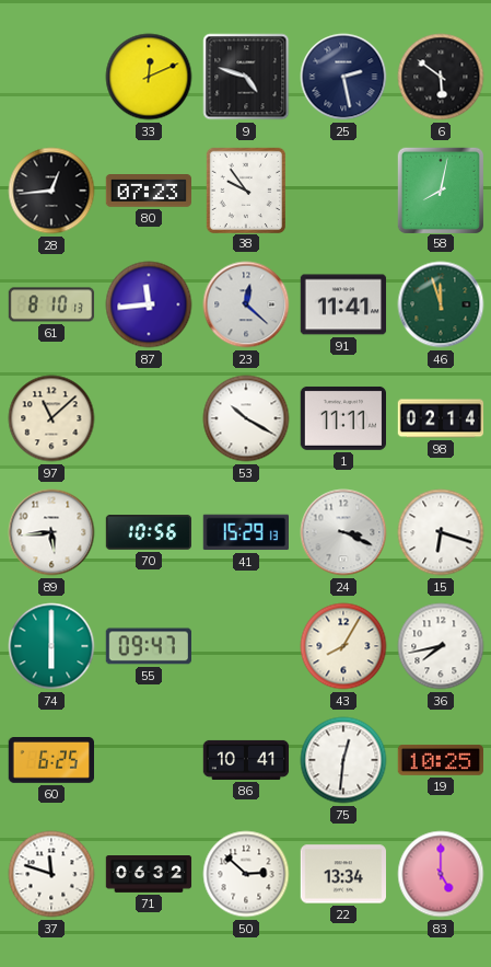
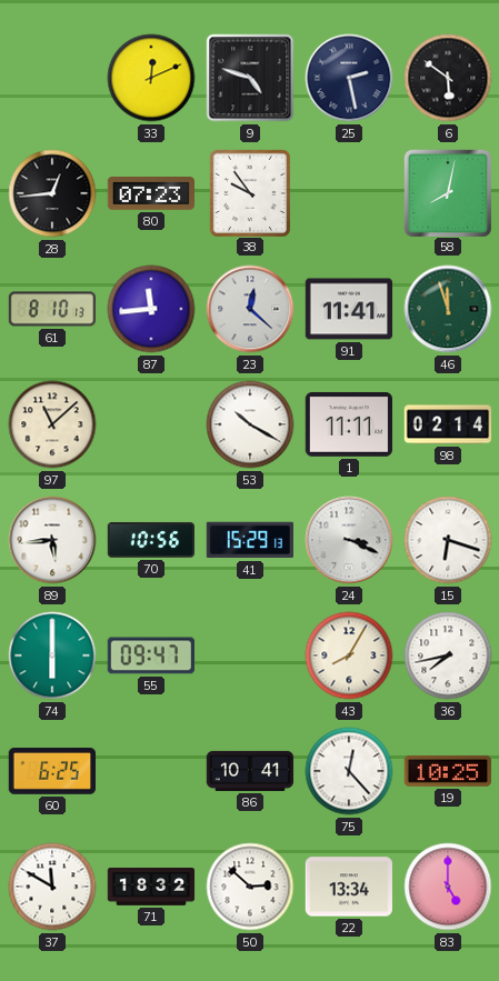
75: 12:31 -> 12:23
37: 11:48 -> 11:50
71: 06:32 -> 18:32
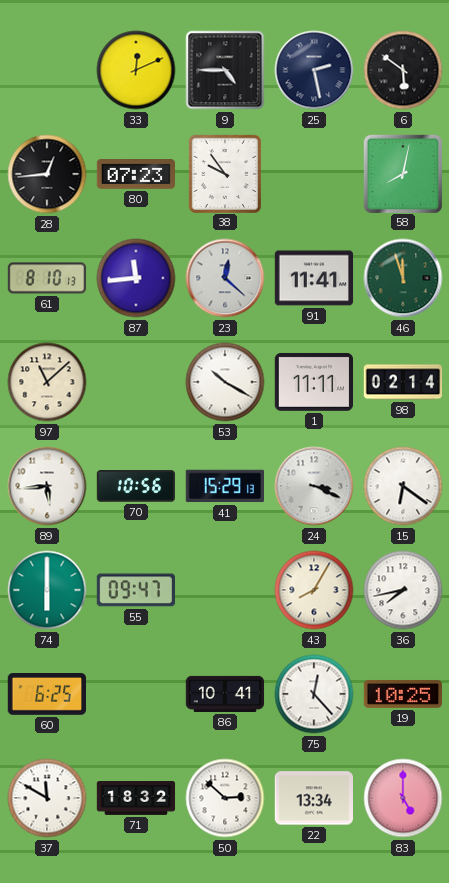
9: 4:48 -> 4:45
15: 6:18 -> 6:21
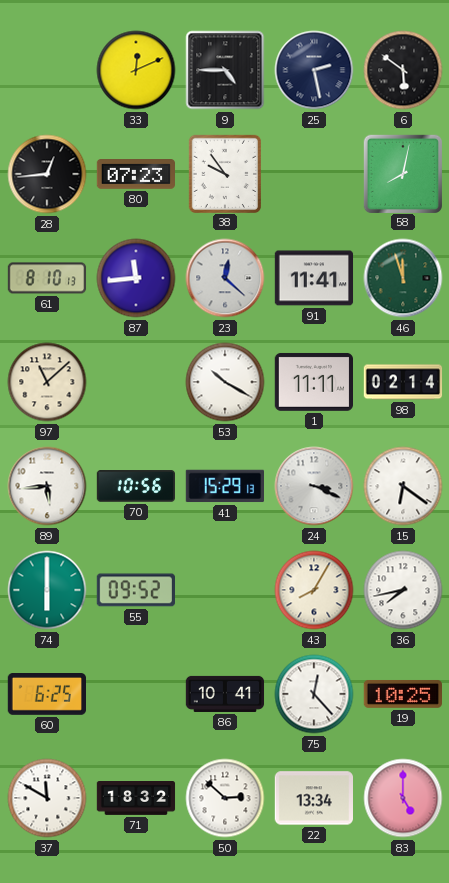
55: 09:47 -> 09:52
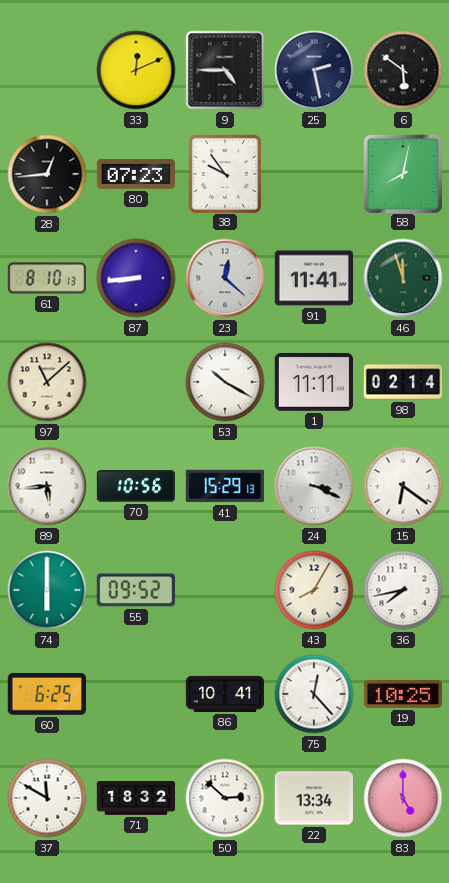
87: 11:44 -> 8:44
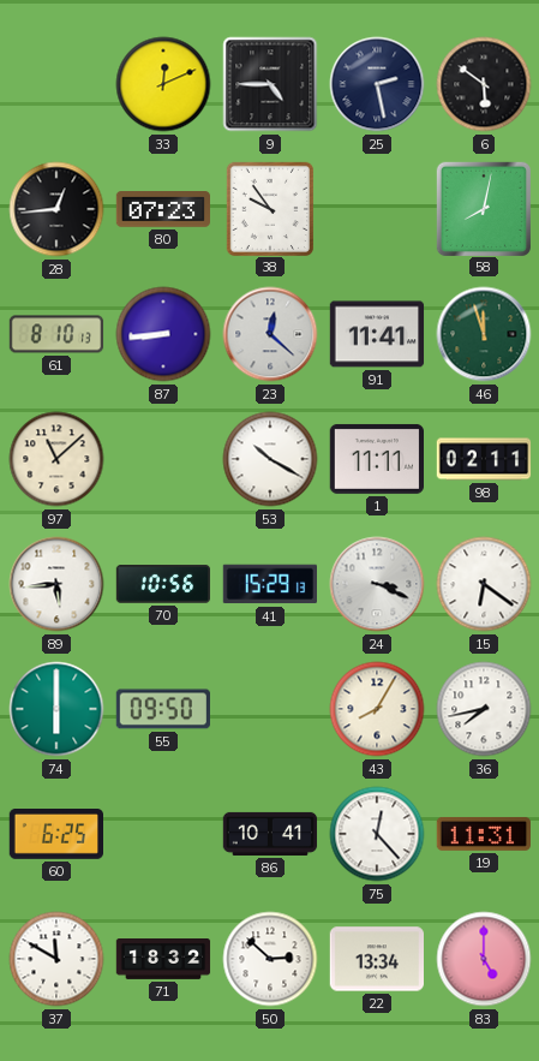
98: 02:14 -> 02:11
55: 09:52 -> 09:50
19: 10:25 -> 11:31
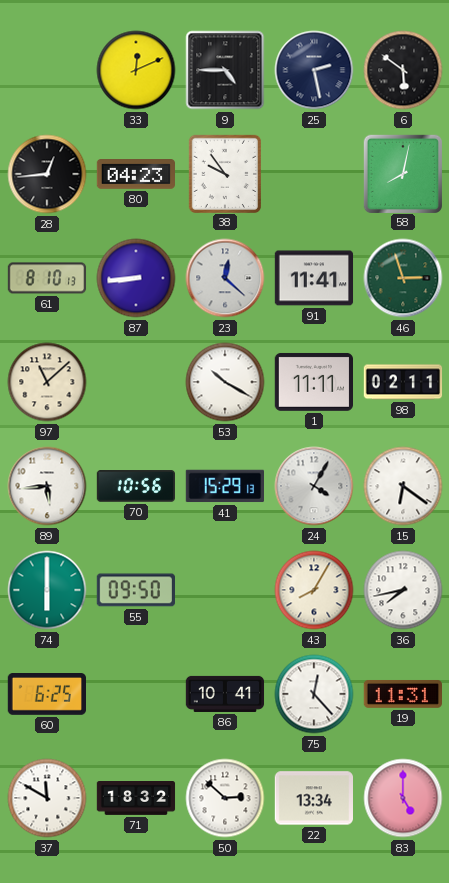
80: 07:23 -> 04:23
46: 11:57 -> 2:57
24: 3:19 -> 4:05
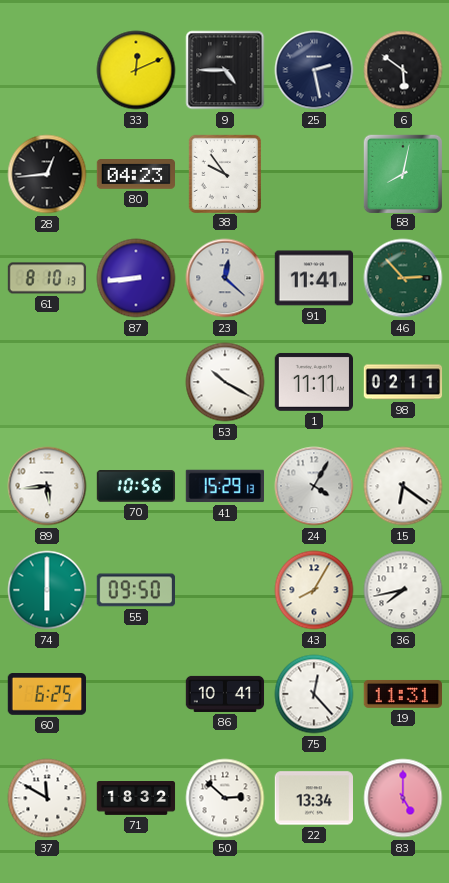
46: 2:57 -> 2:53
97: 11:08 -> none
